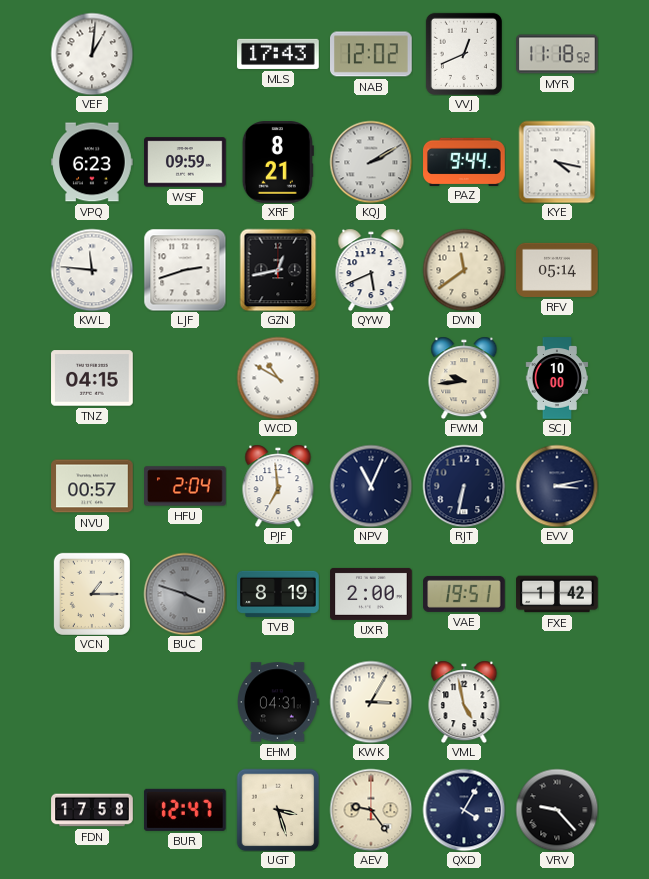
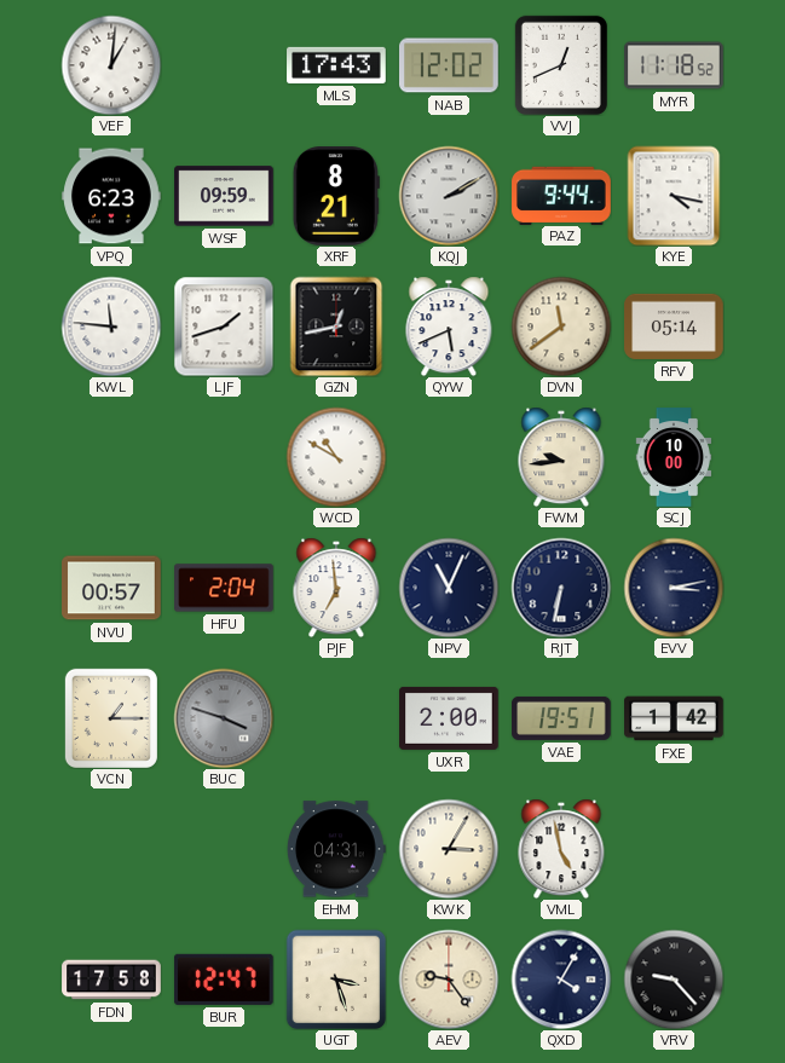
LJF: 2:42 -> 1:42
TNZ: 04:15 -> none
TVB: 8:19 -> none
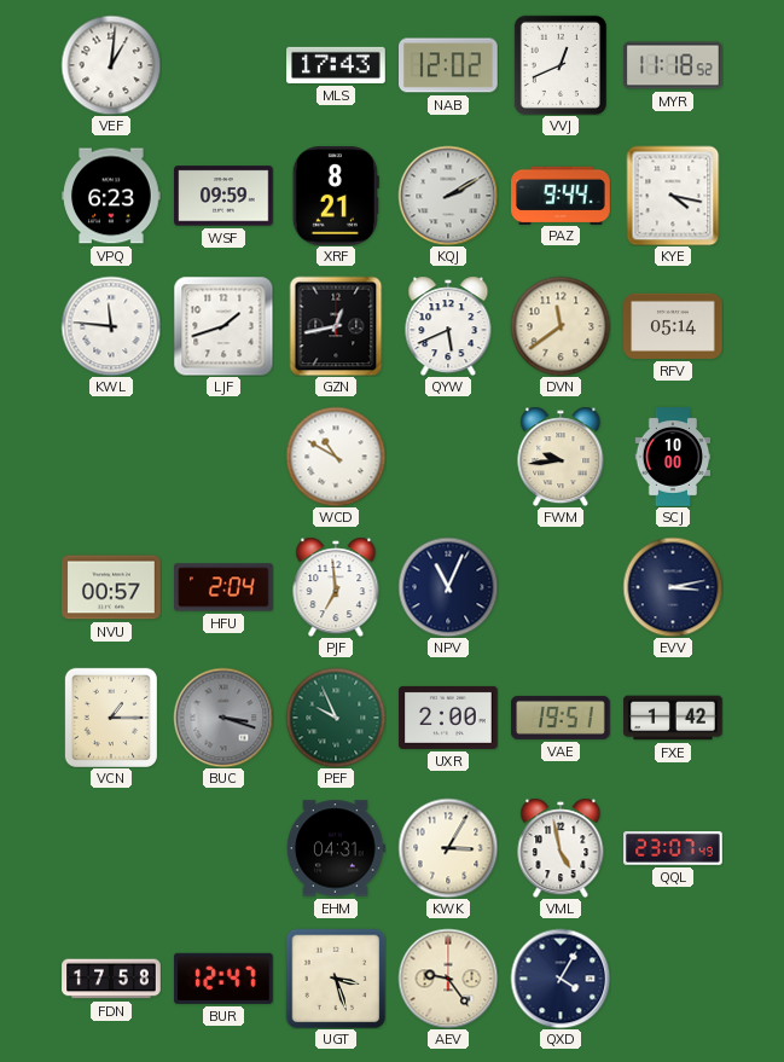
RJT: 6:32 -> none
BUC: 3:48 -> 3:18
PEF: none -> 9:56
QQL: none -> 23:07
VRV: 9:23 -> none
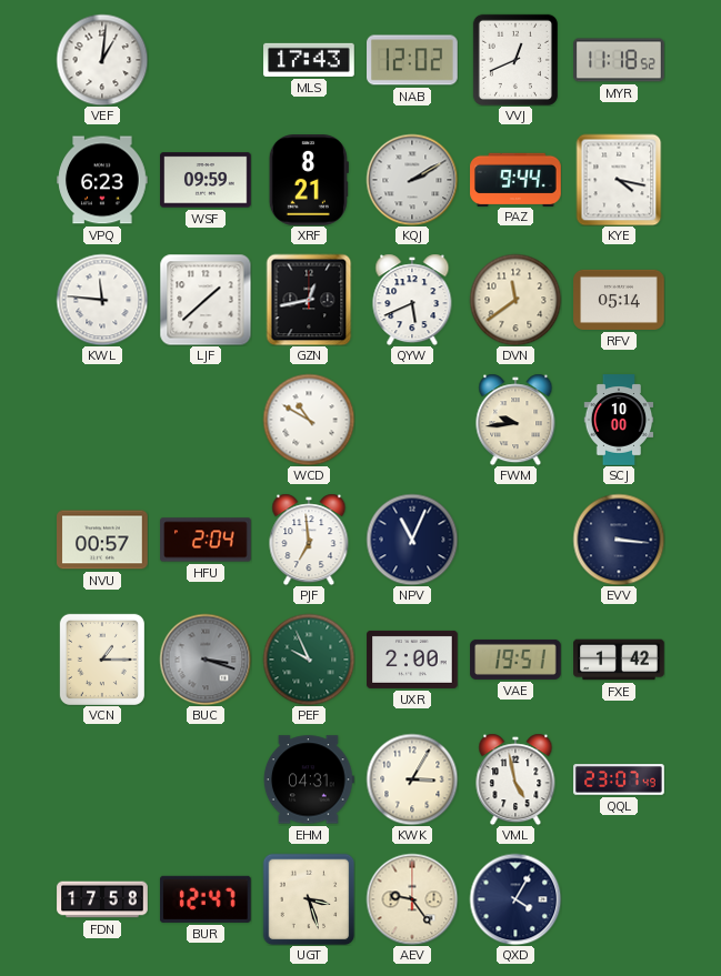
LJF: 1:42 -> 1:38
EVV: 3:13 -> 3:16
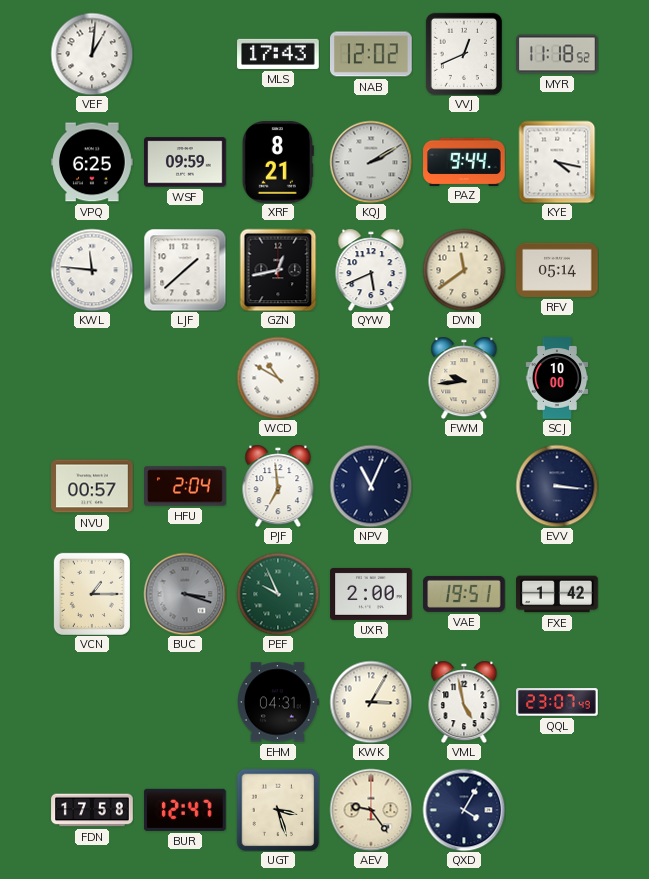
VPQ: 6:23 -> 6:25
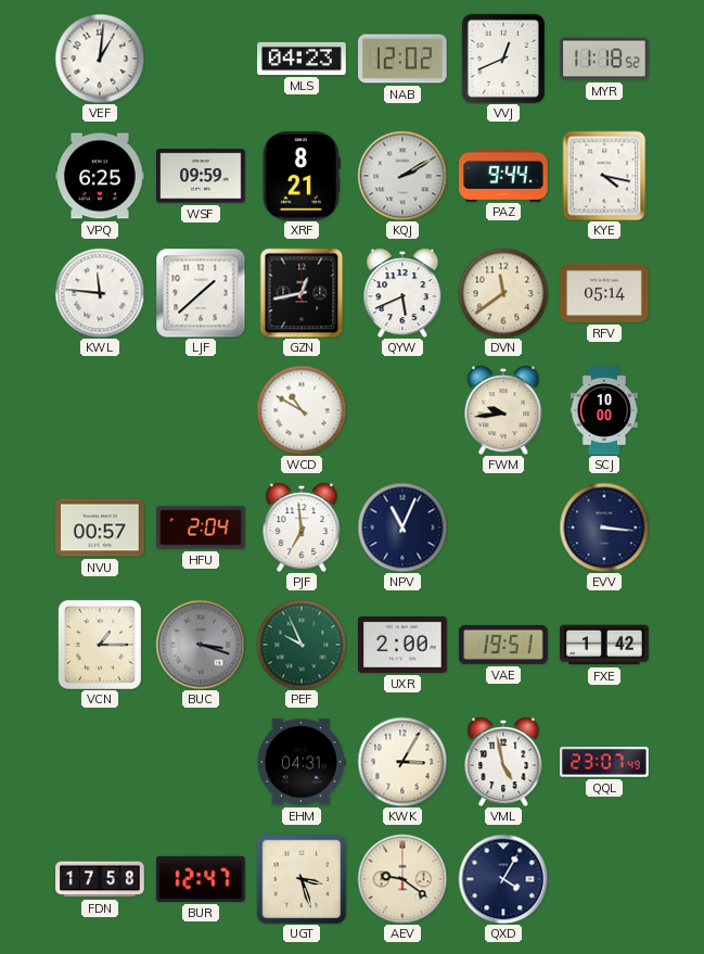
MLS: 17:43 -> 04:23
AEV: 9:24 -> 9:21
